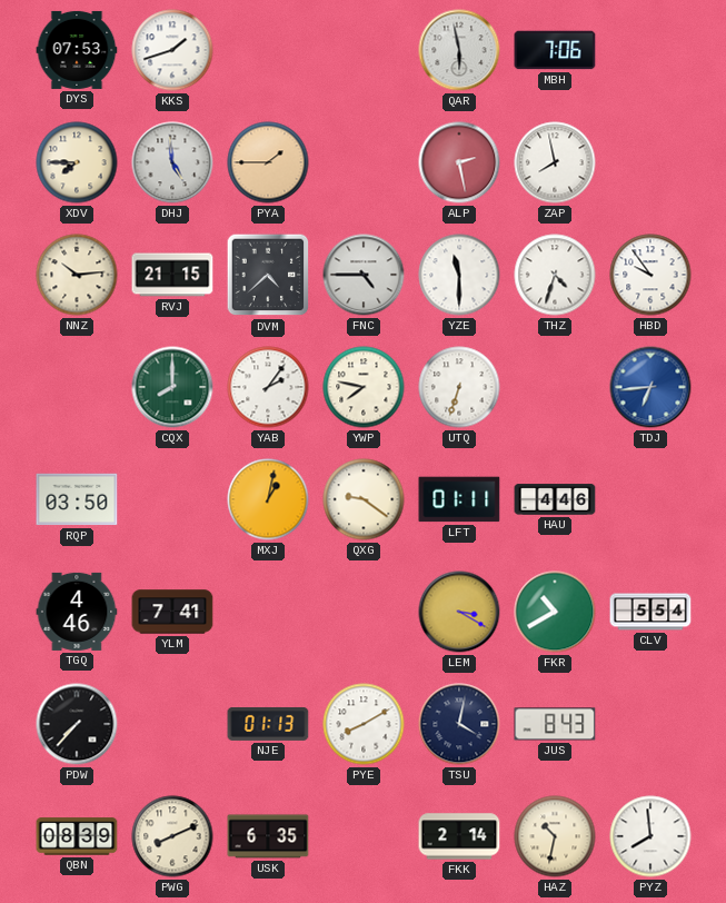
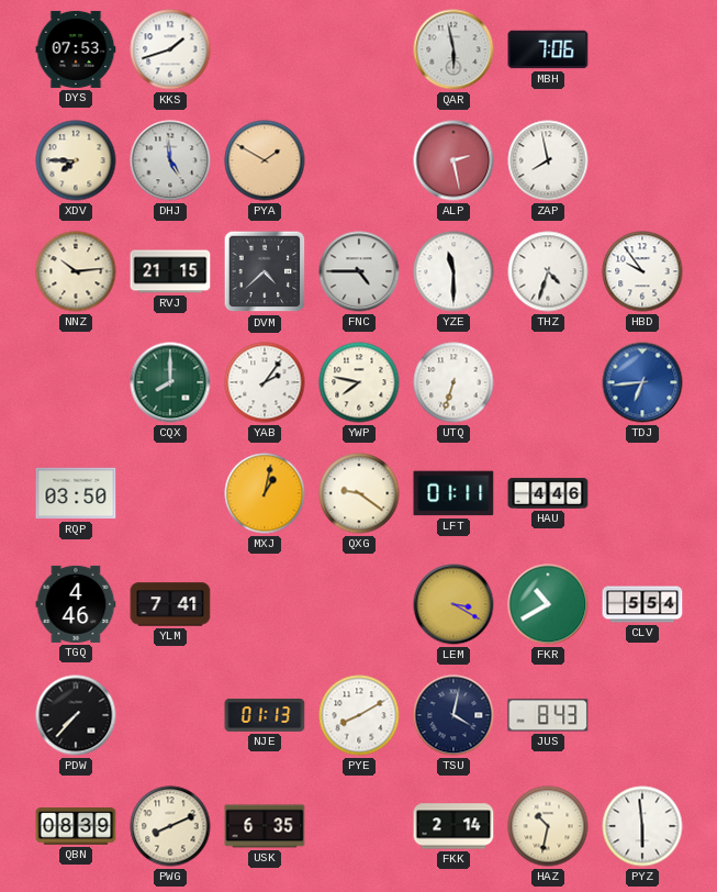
PYA: 1:45 -> 1:50
PYZ: 7:59 -> 5:59
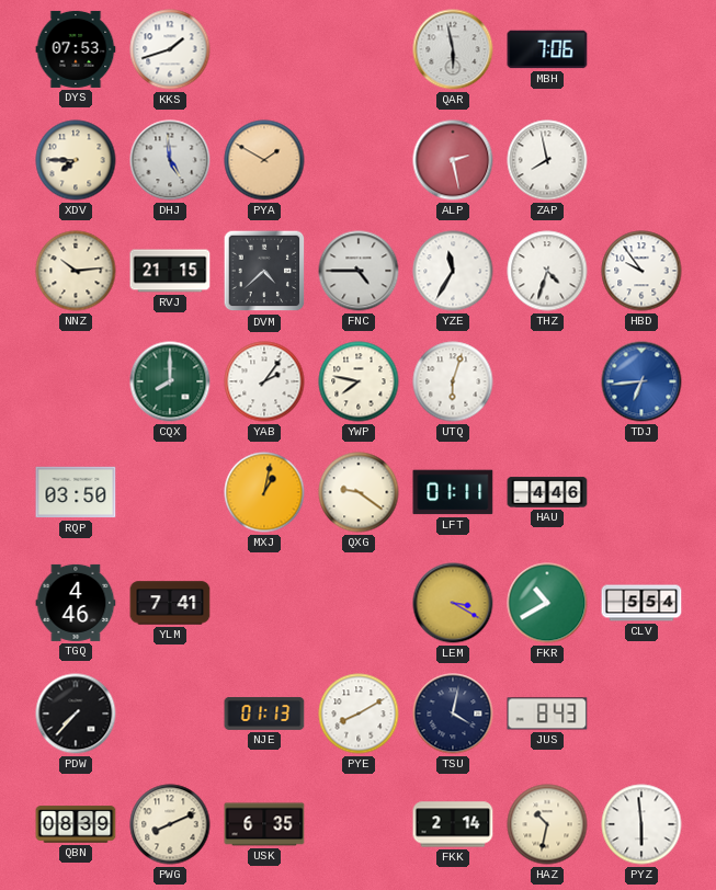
YZE: 11:30 -> 11:35
UTQ: 6:33 -> 6:03
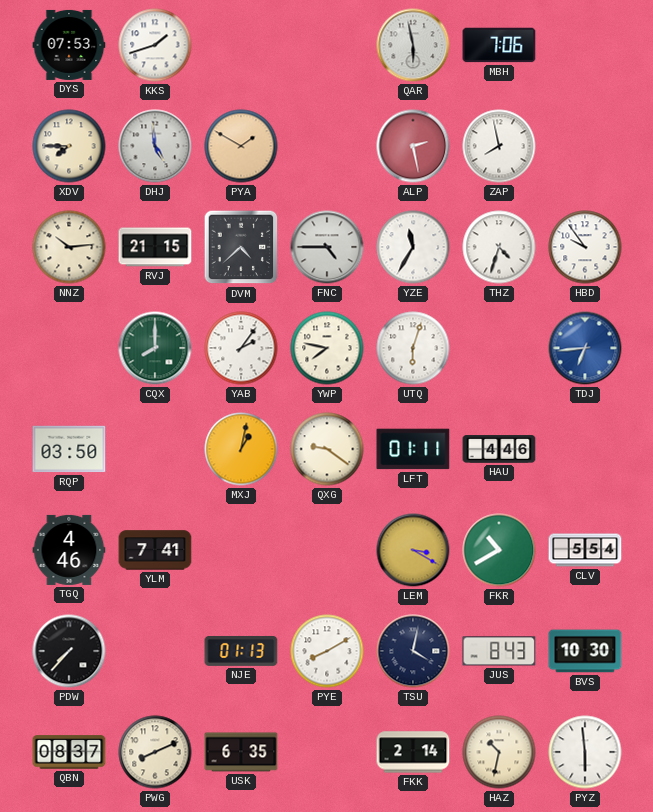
BVS: none -> 10:30
QBN: 08:39 -> 08:37
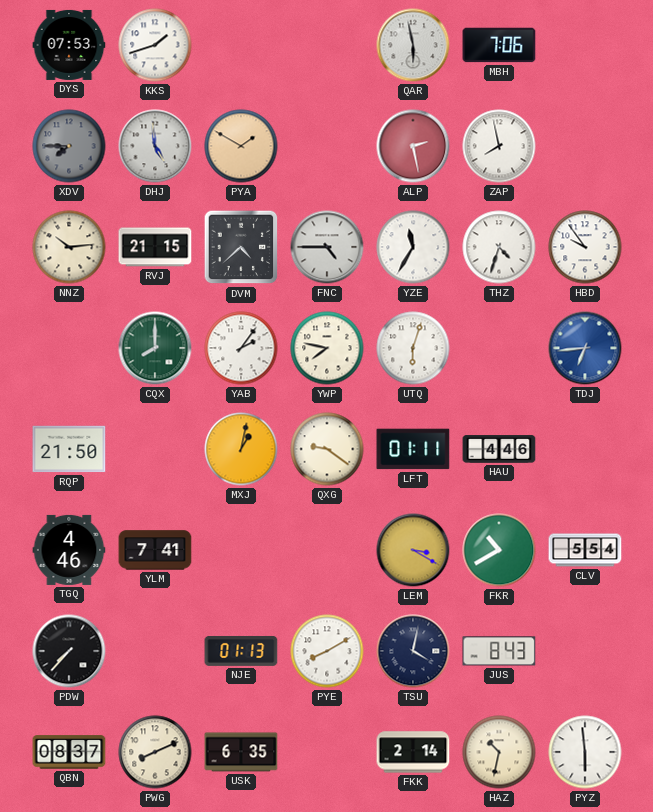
XDV dial: cream -> grey
RQP: 03:50 -> 21:50
BVS: 10:30 -> none
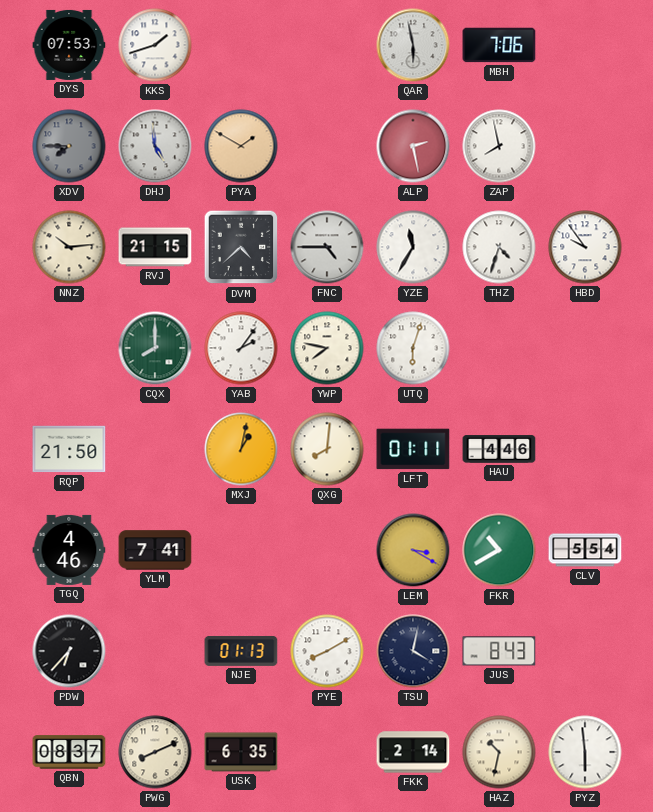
TDJ: 6:44 -> none
QXG: 9:21 -> 8:01
PDW: 7:37 -> 6:37
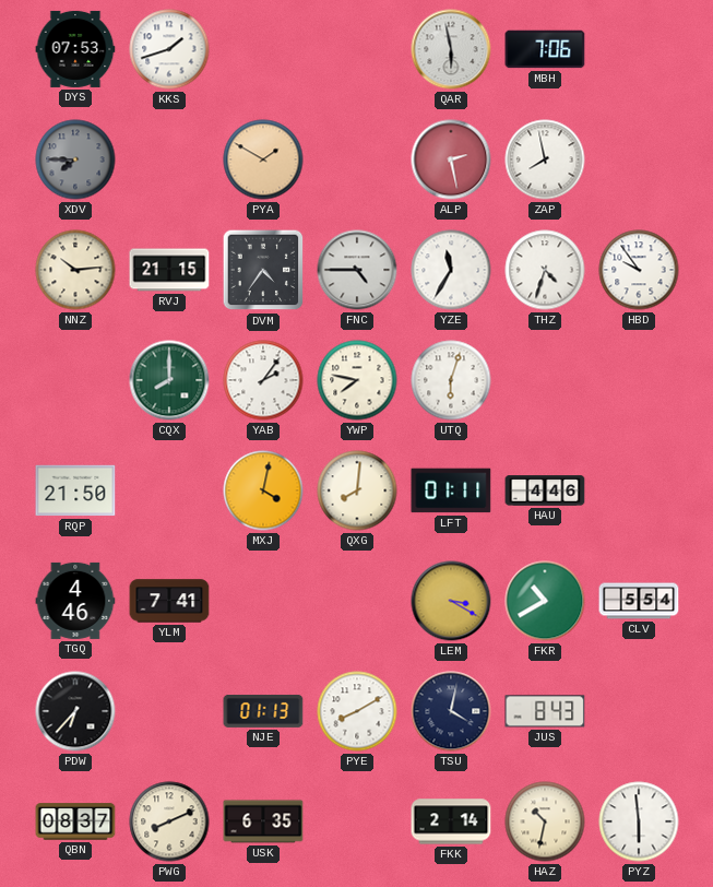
DHJ: 4:59 -> none
DVM: 4:38 -> 4:36
MXJ: 1:02 -> 4:02
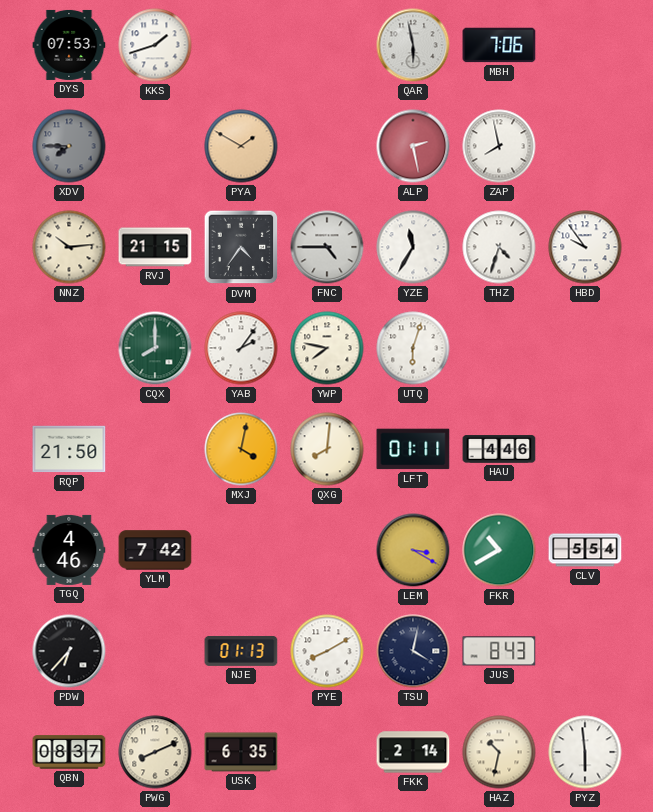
YLM: 7:41 -> 7:42
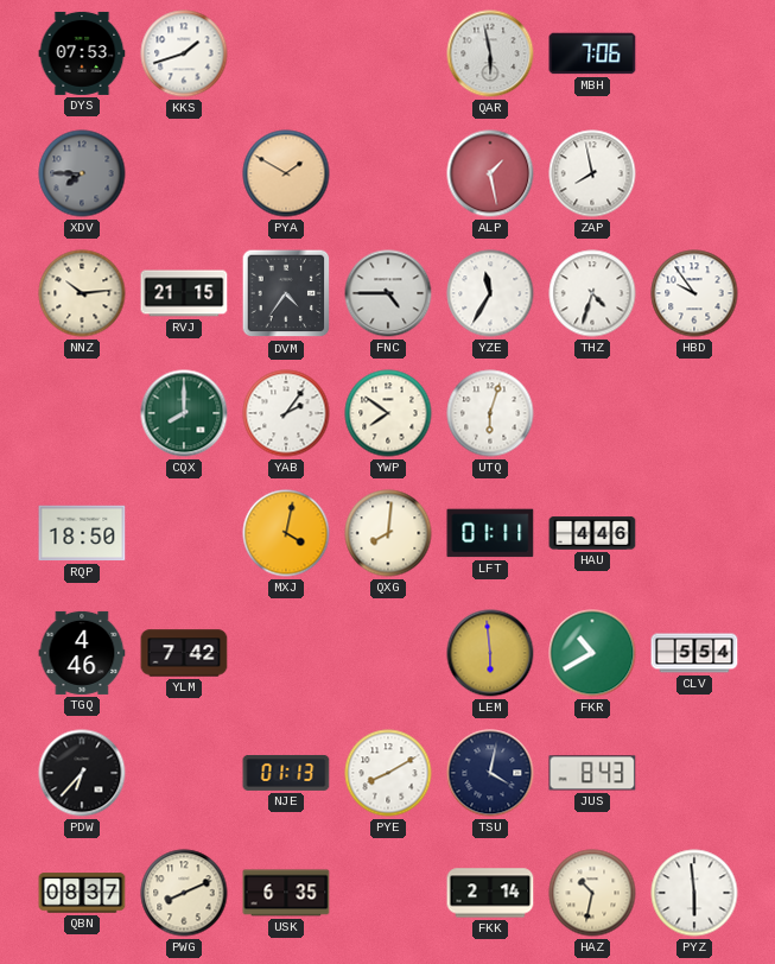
ALP: 2:28 -> 1:28
YWP: 7:47 -> 7:51
RQP: 21:50 -> 18:50
LEM: 3:20 -> 5:59
